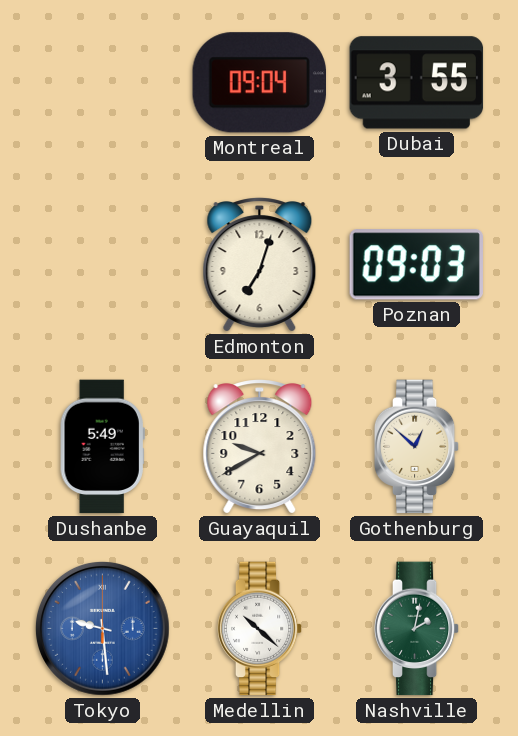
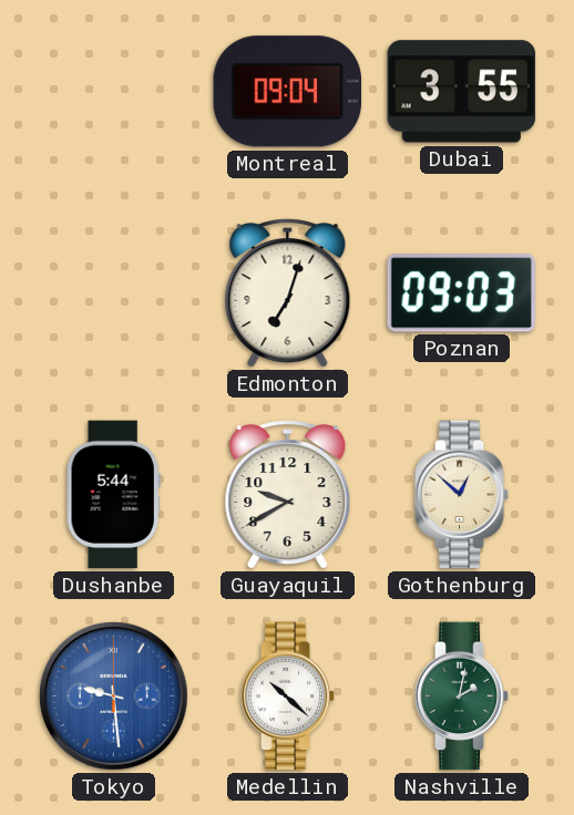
Dushanbe: 5:49 -> 5:44
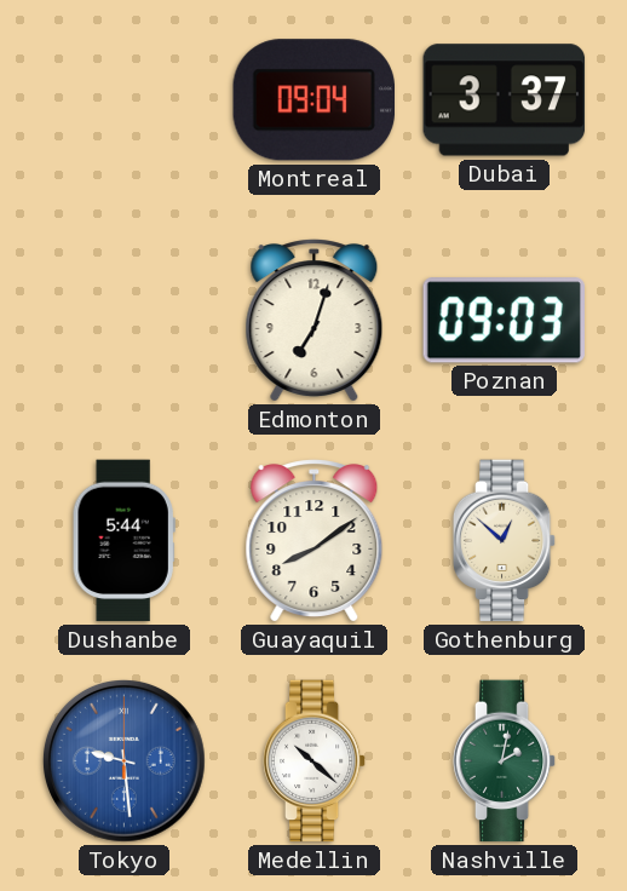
Dubai: 3:55 -> 3:37
Guayaquil: 9:40 -> 8:09
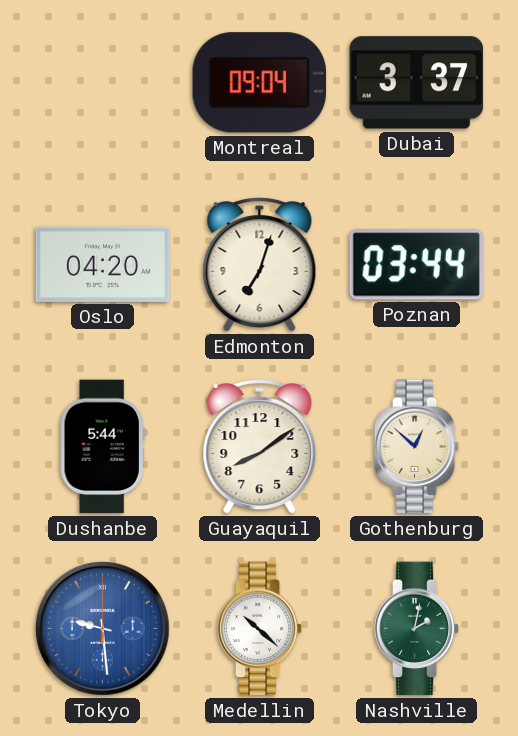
Oslo: none -> 04:20
Poznan: 09:03 -> 03:44
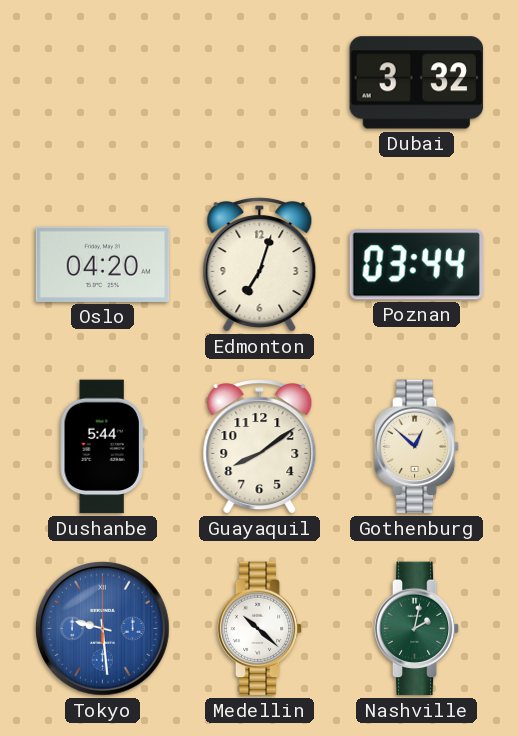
Montreal: 09:04 -> none
Dubai: 3:37 -> 3:32
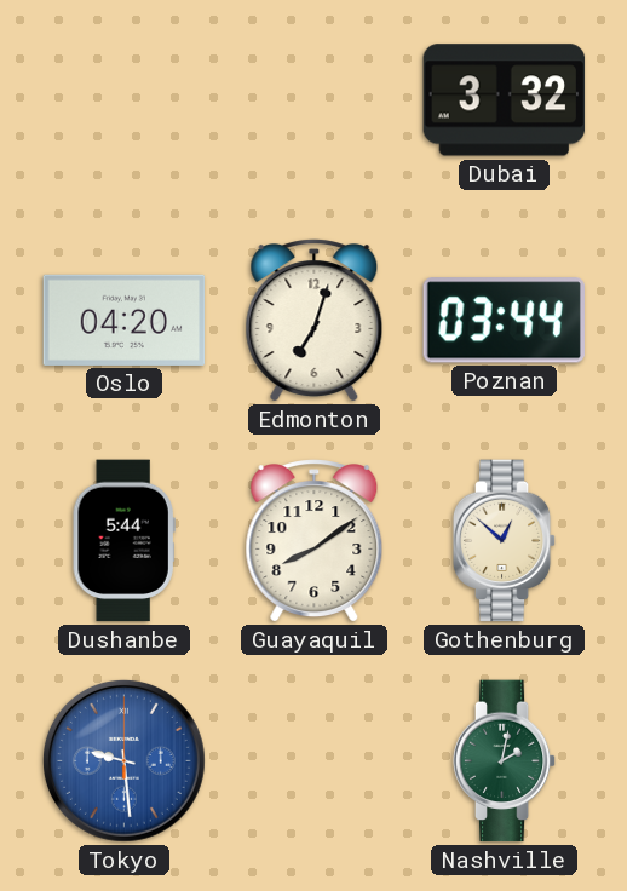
Medellin: 10:22 -> none
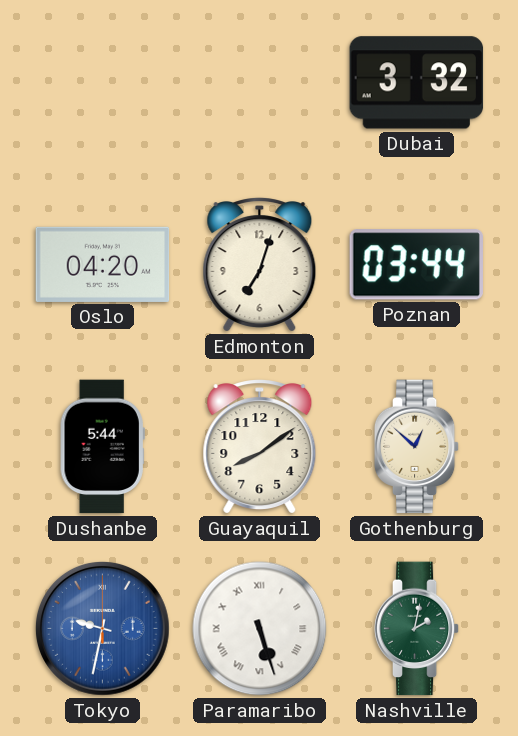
Tokyo: 9:29 -> 9:32
Paramaribo: none -> 5:27
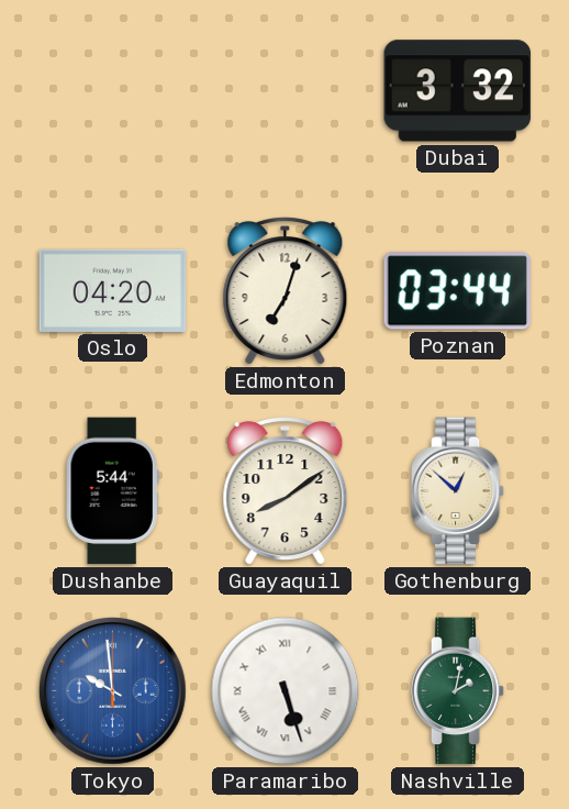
Tokyo: 9:32 -> 9:59
